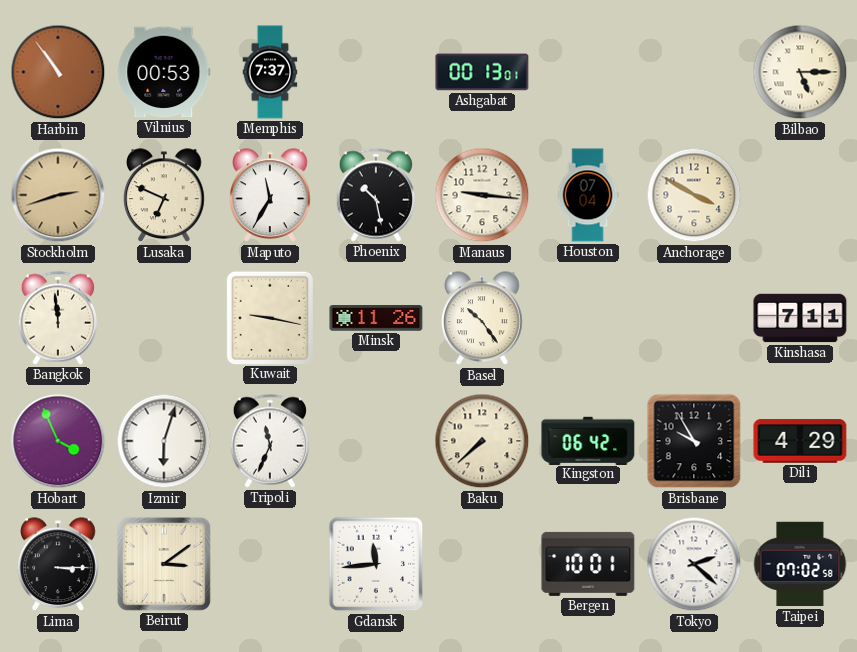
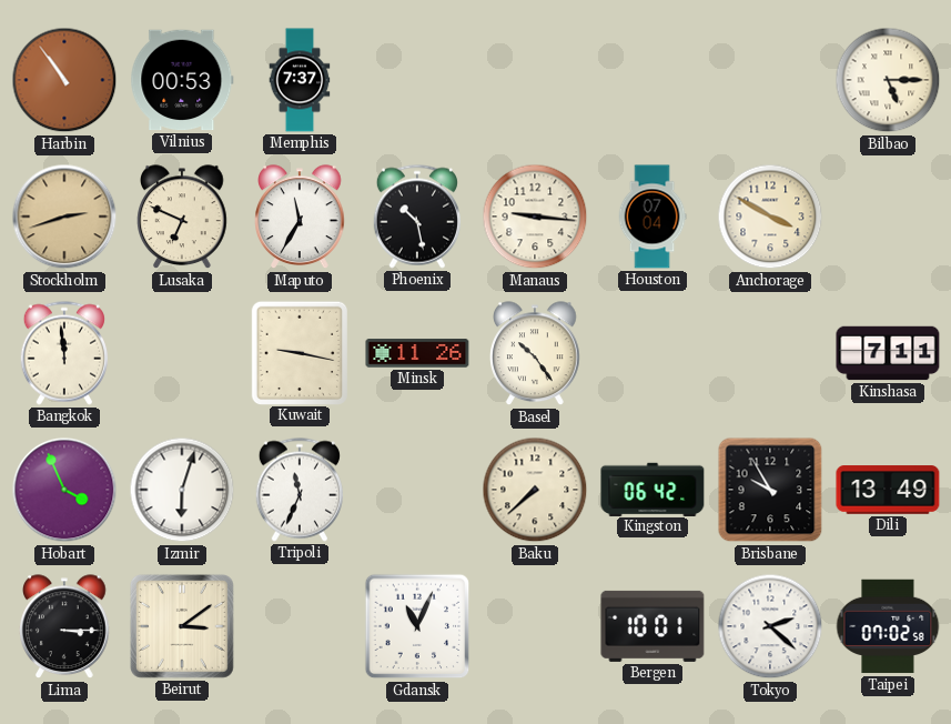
Ashgabat: 00:13 -> none
Dili: 4:29 -> 13:49
Gdansk: 11:44 -> 11:04
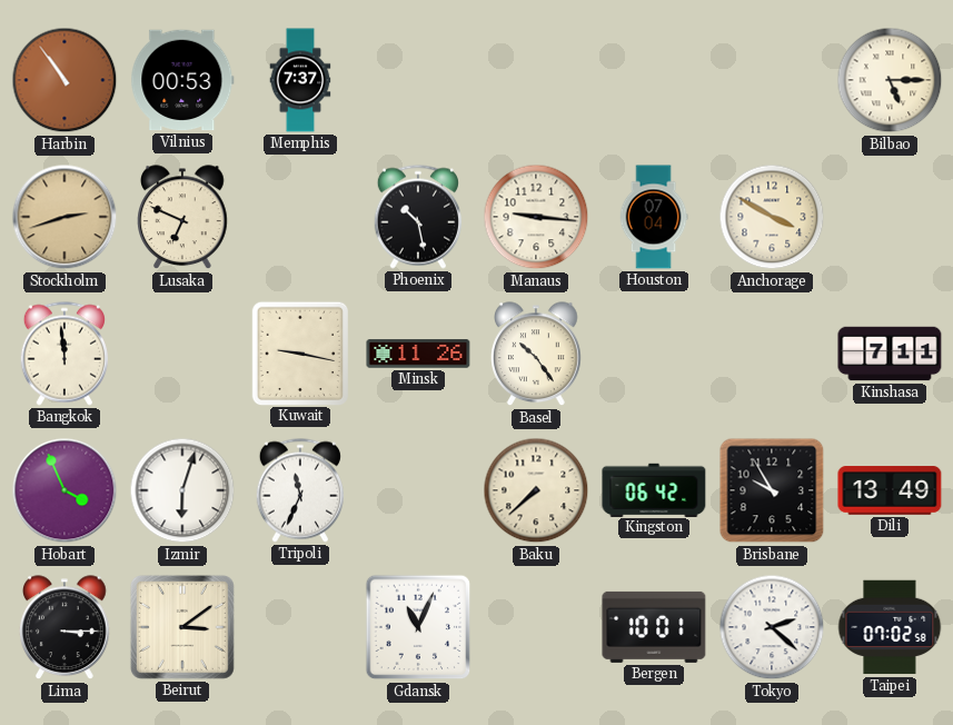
Maputo: 11:35 -> none
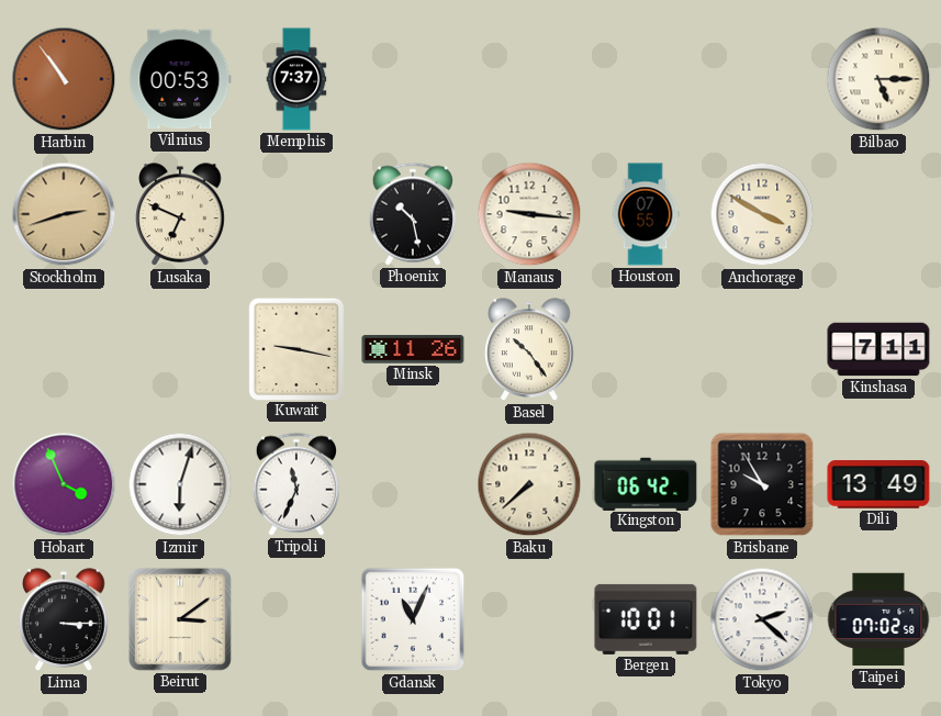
Houston: 07:04 -> 07:55
Bangkok: 11:59 -> none
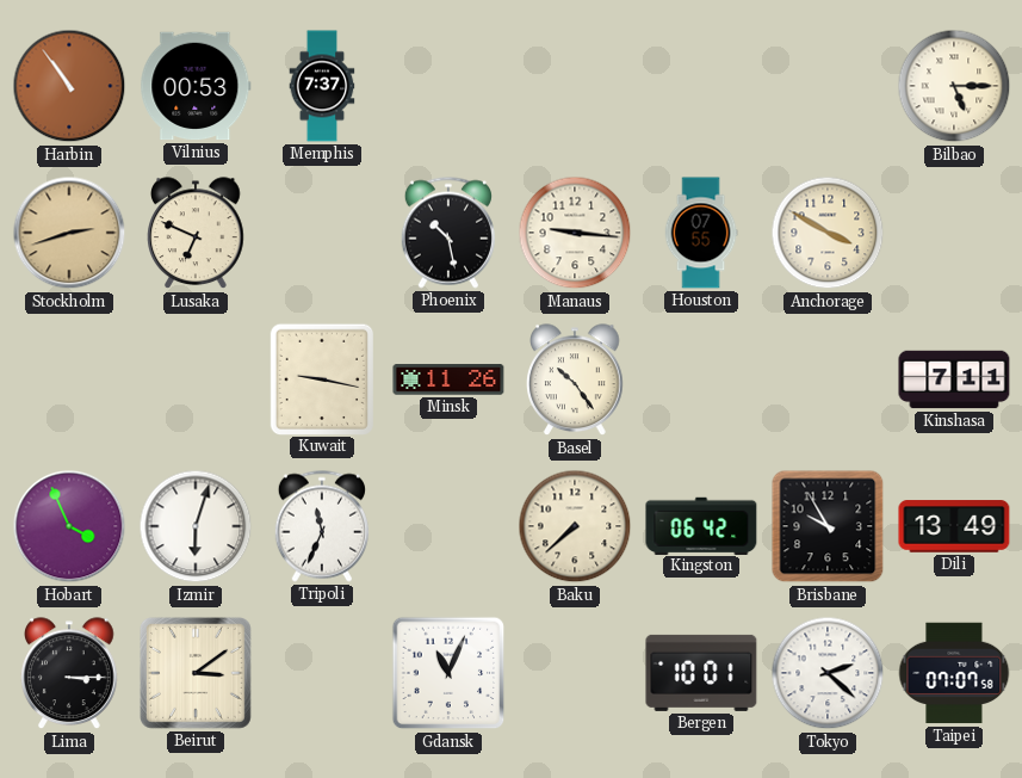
Taipei: 07:02 -> 07:07
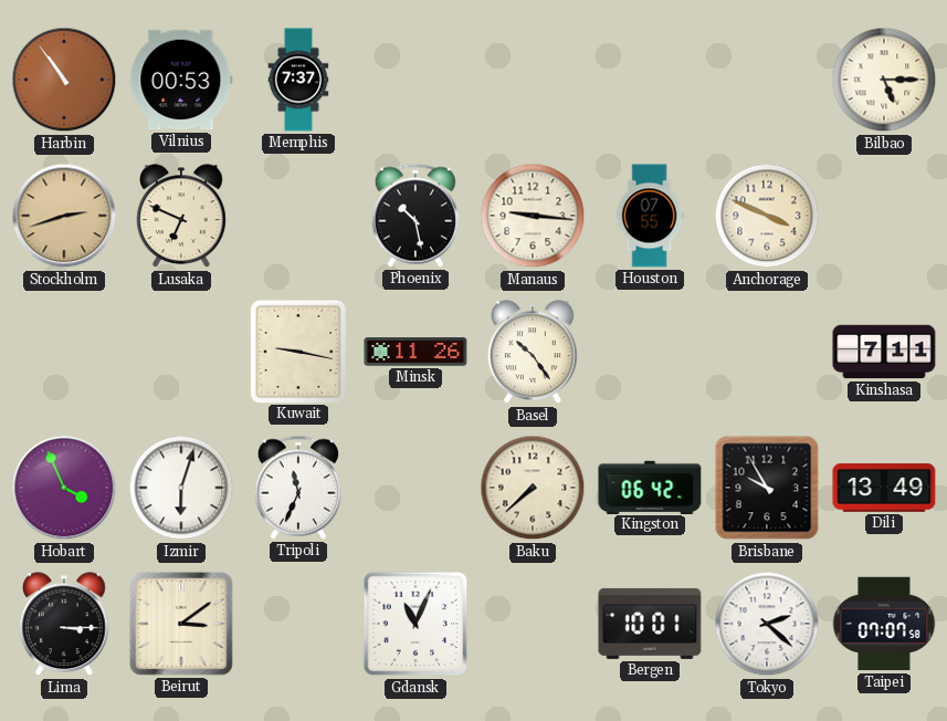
Anchorage: 3:50 -> 3:49
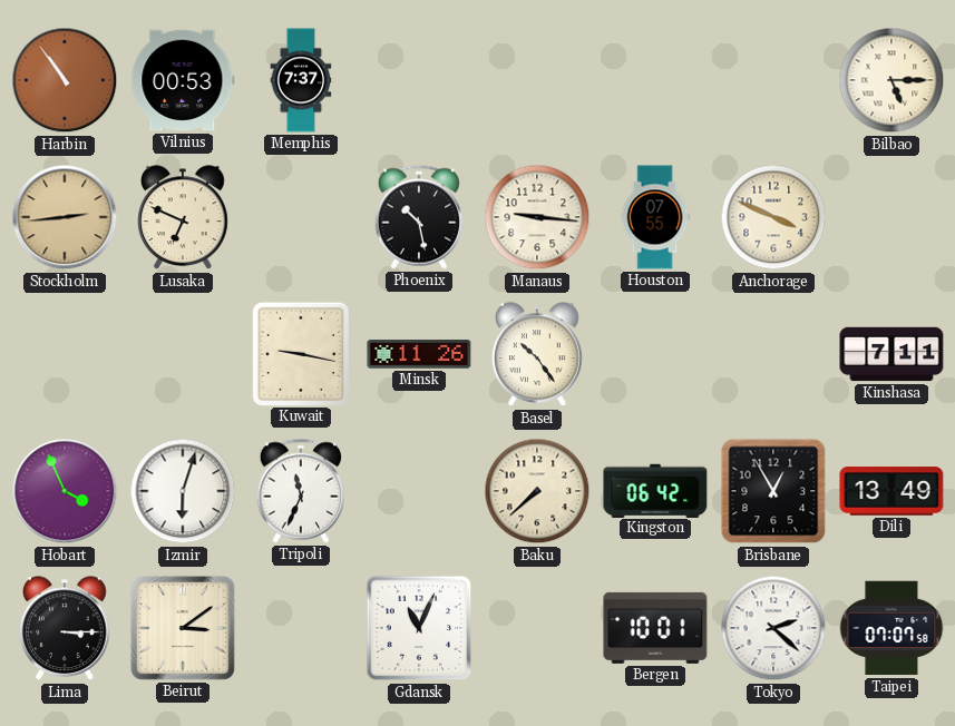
Stockholm: 2:42 -> 2:44
Brisbane: 9:55 -> 12:55
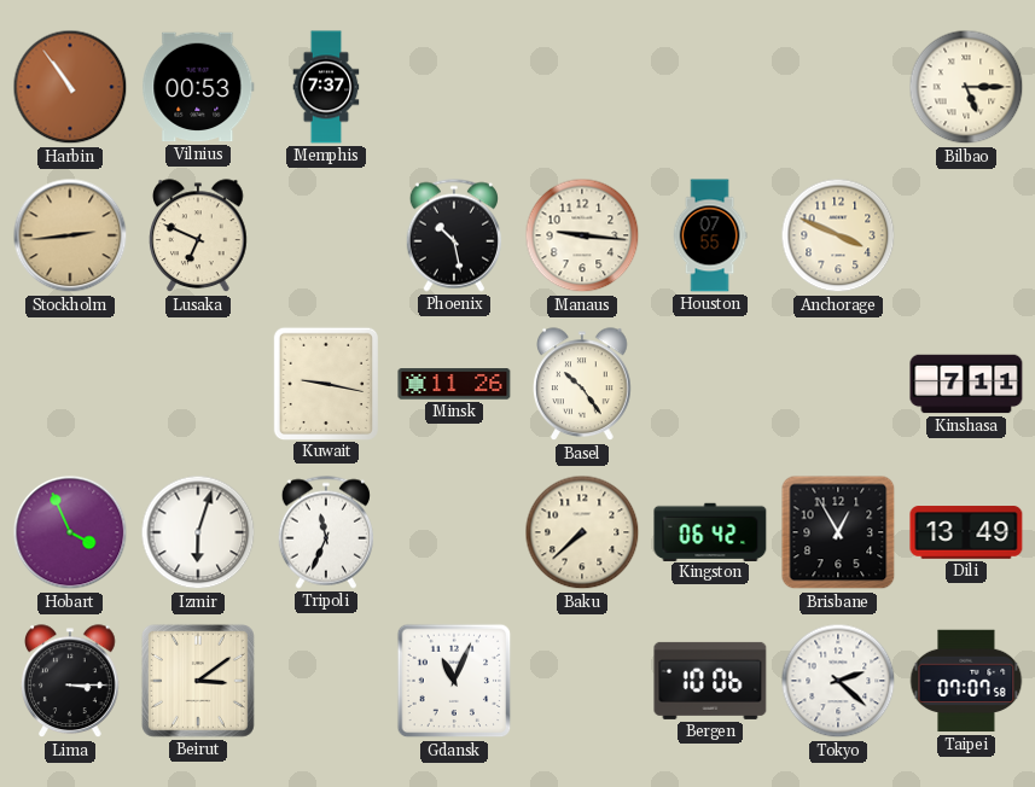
Bergen: 10:01 -> 10:06
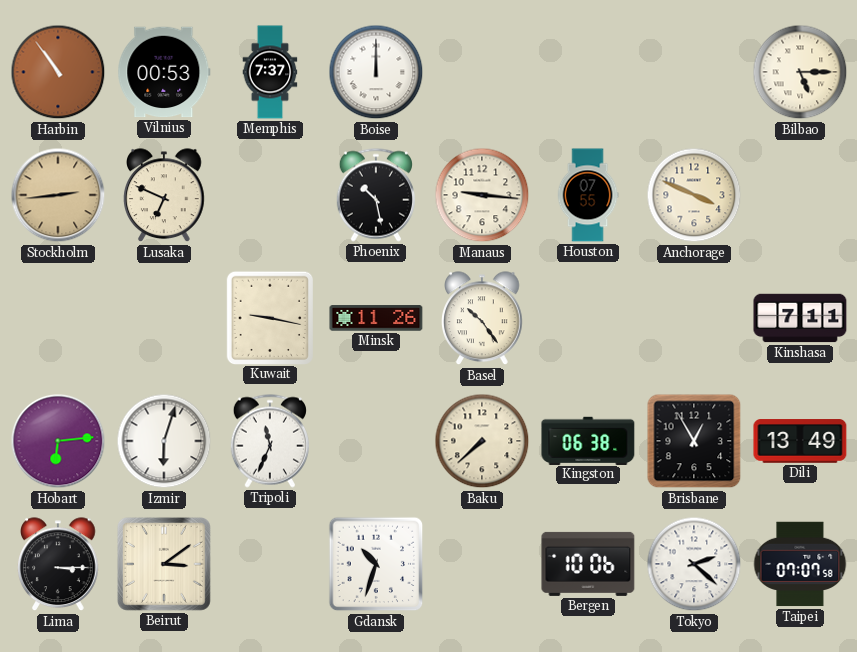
Boise: none -> 12:00
Hobart: 3:56 -> 6:14
Kingston: 06:42 -> 06:38
Gdansk: 11:04 -> 10:33
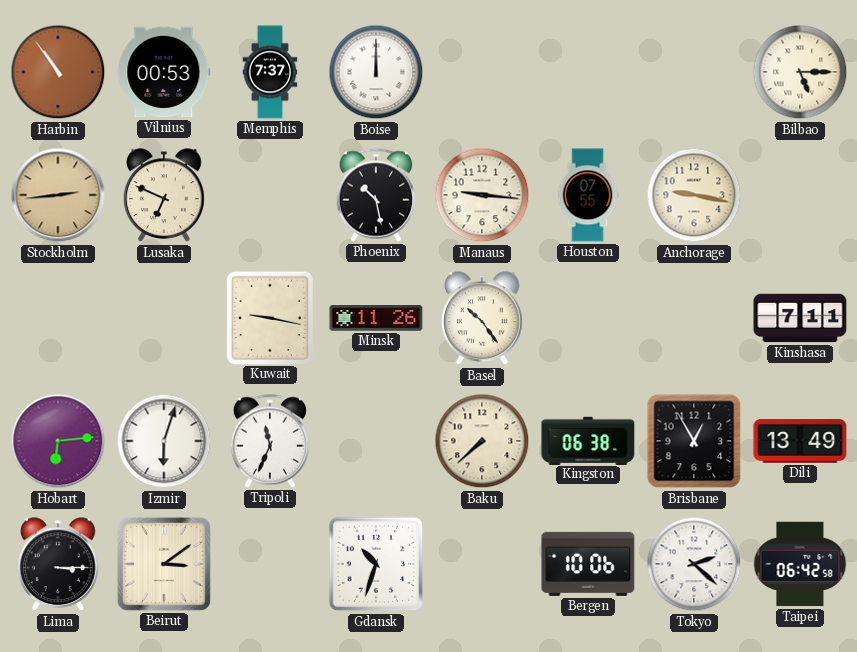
Anchorage: 3:49 -> 9:17
Taipei: 07:07 -> 06:42
